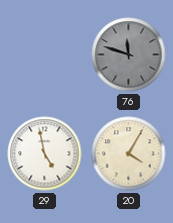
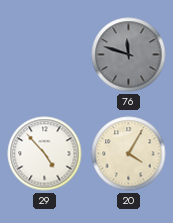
29: 4:58 -> 4:53
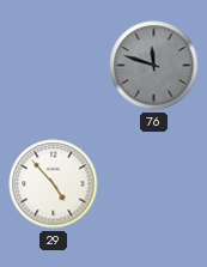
20: 4:05 -> none
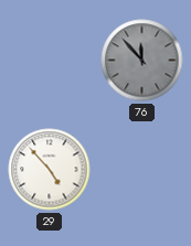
76: 11:48 -> 11:53
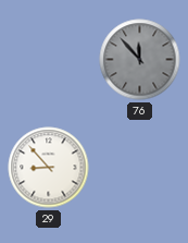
29: 4:53 -> 8:53
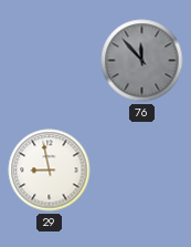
29: 8:53 -> 8:58
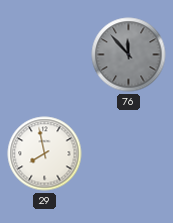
29: 8:58 -> 7:58
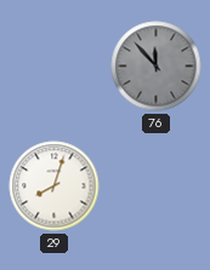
29: 7:58 -> 8:03
